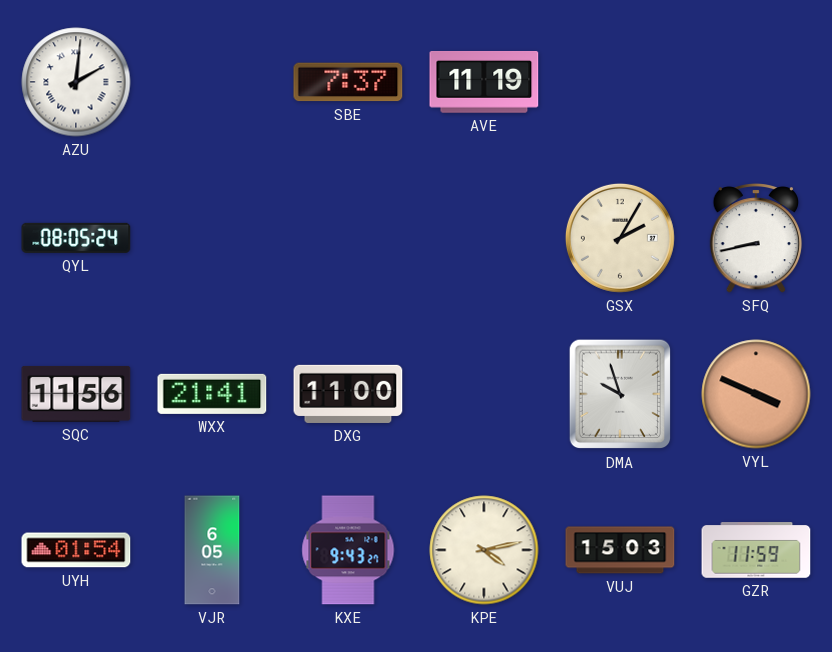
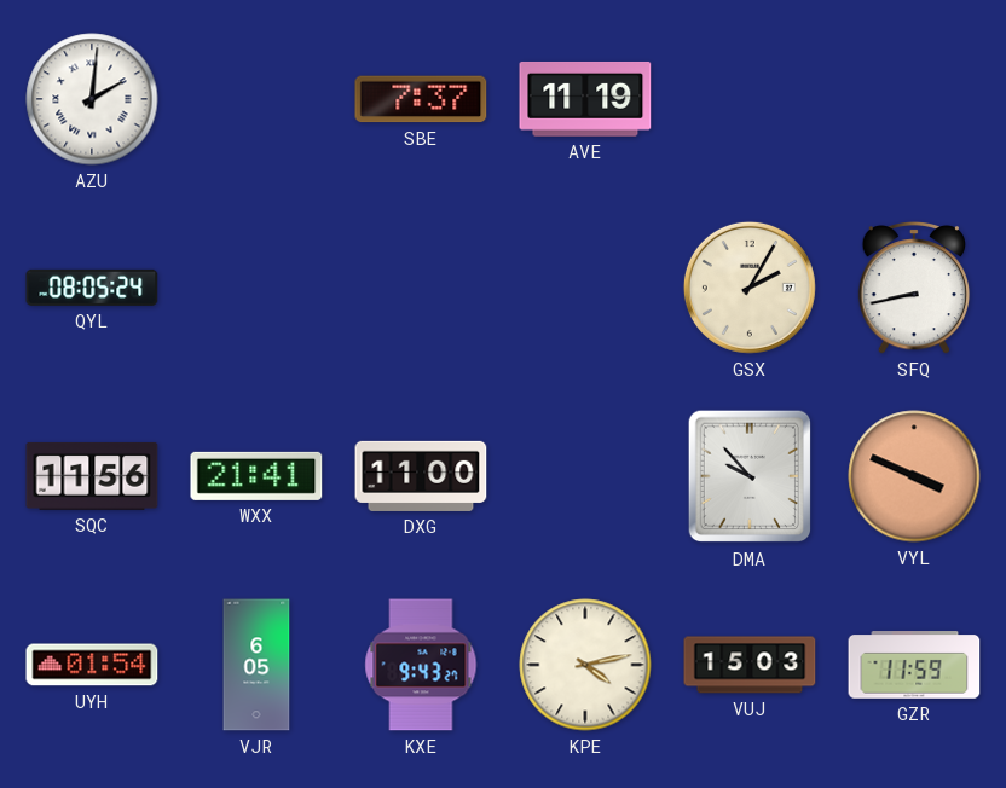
DMA: 9:57 -> 9:53
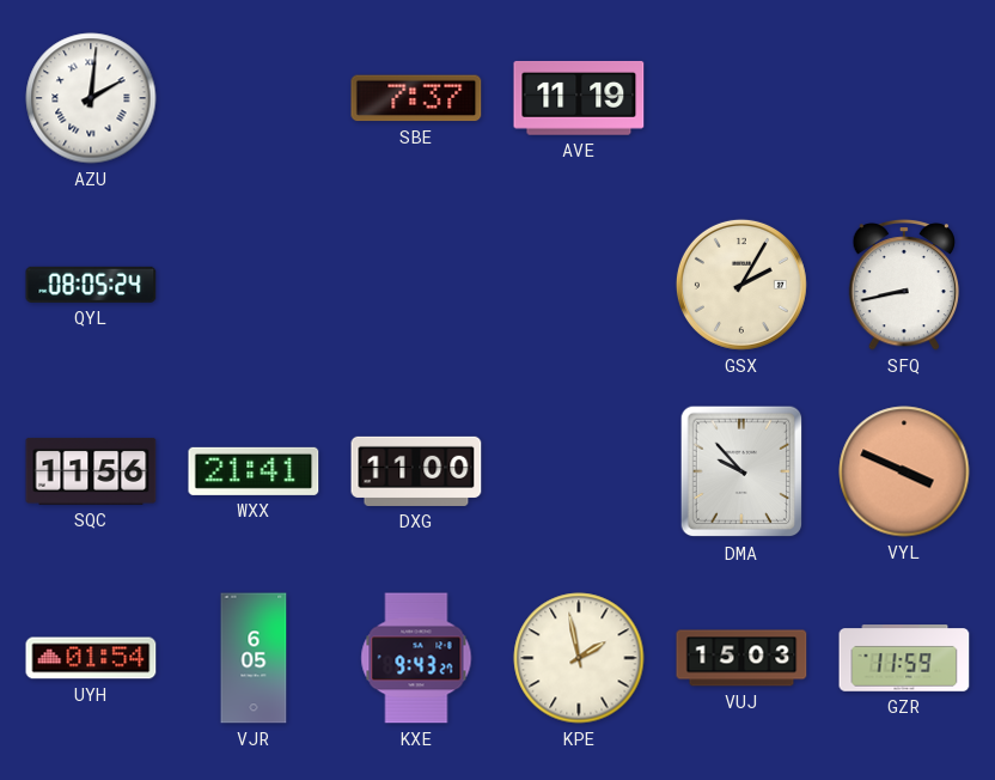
KPE: 4:13 -> 1:58
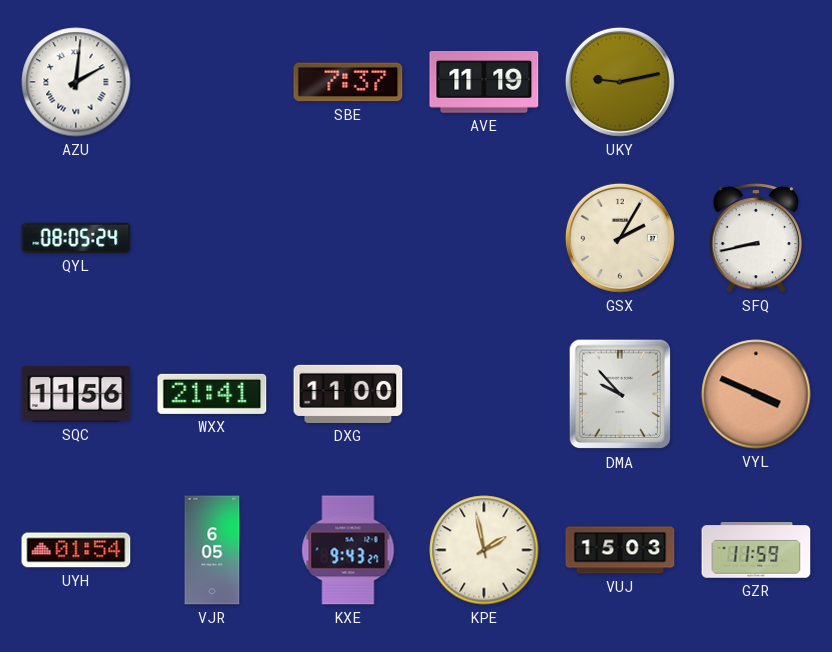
UKY: none -> 9:13
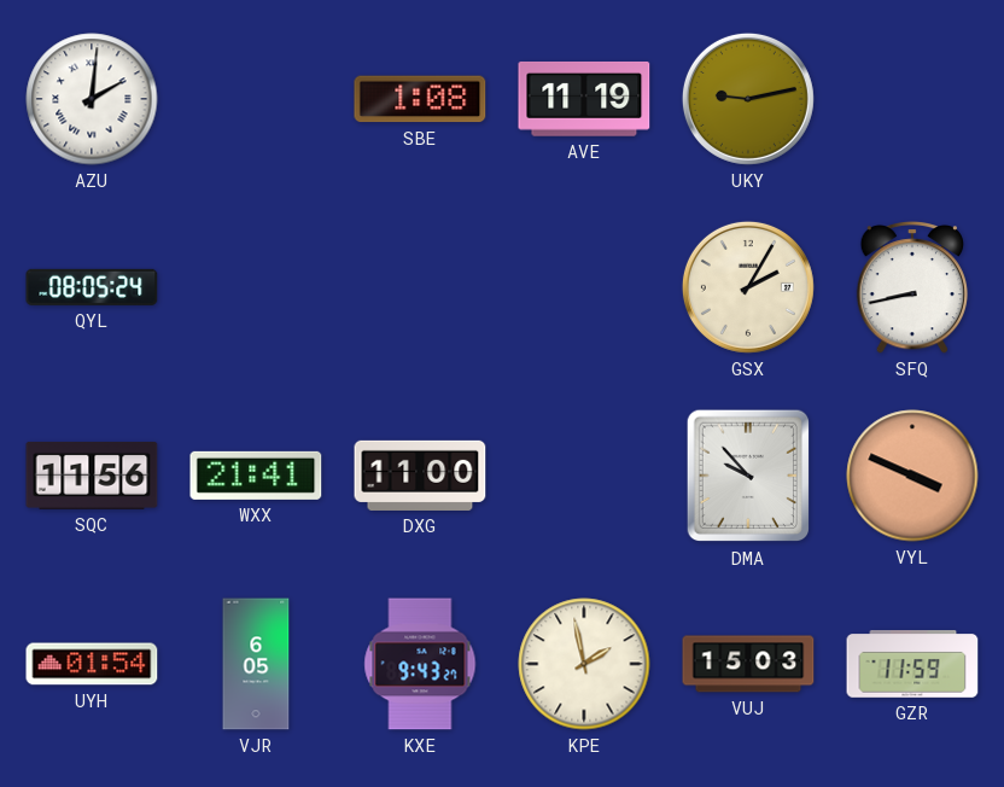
SBE: 7:37 -> 1:08
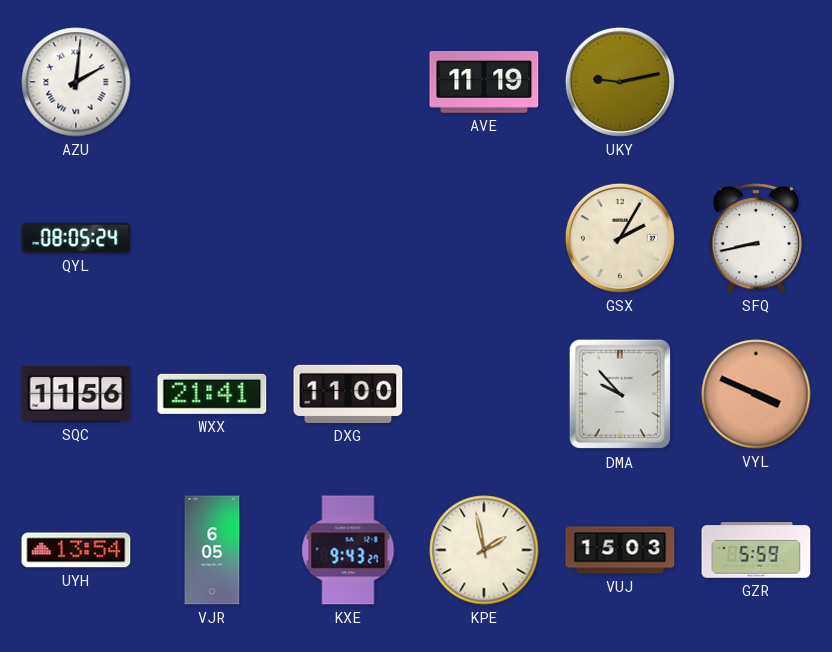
SBE: 1:08 -> none
UYH: 01:54 -> 13:54
GZR: 11:59 -> 5:59
